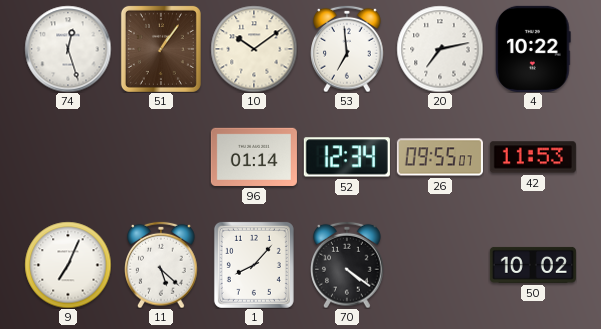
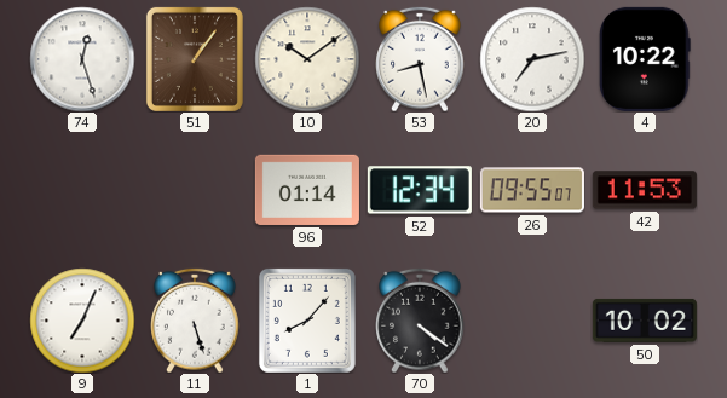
53: 6:59 -> 8:28
11: 5:22 -> 5:27
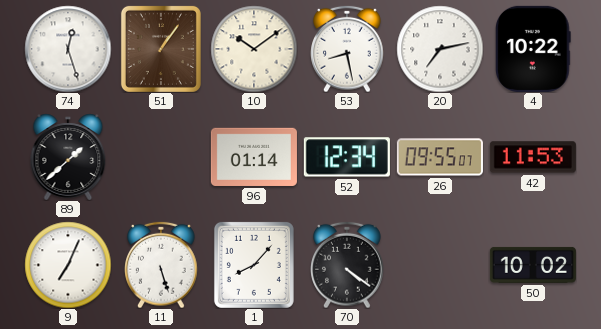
89: none -> 1:38
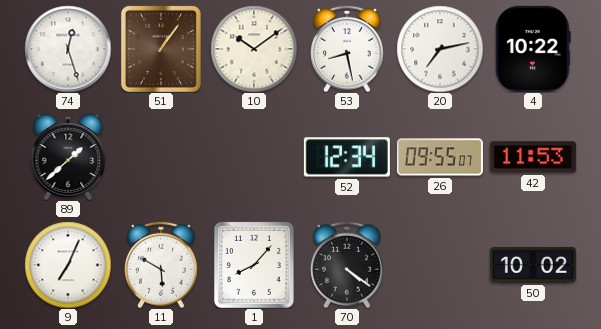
96: 01:14 -> none
11: 5:27 -> 5:50
